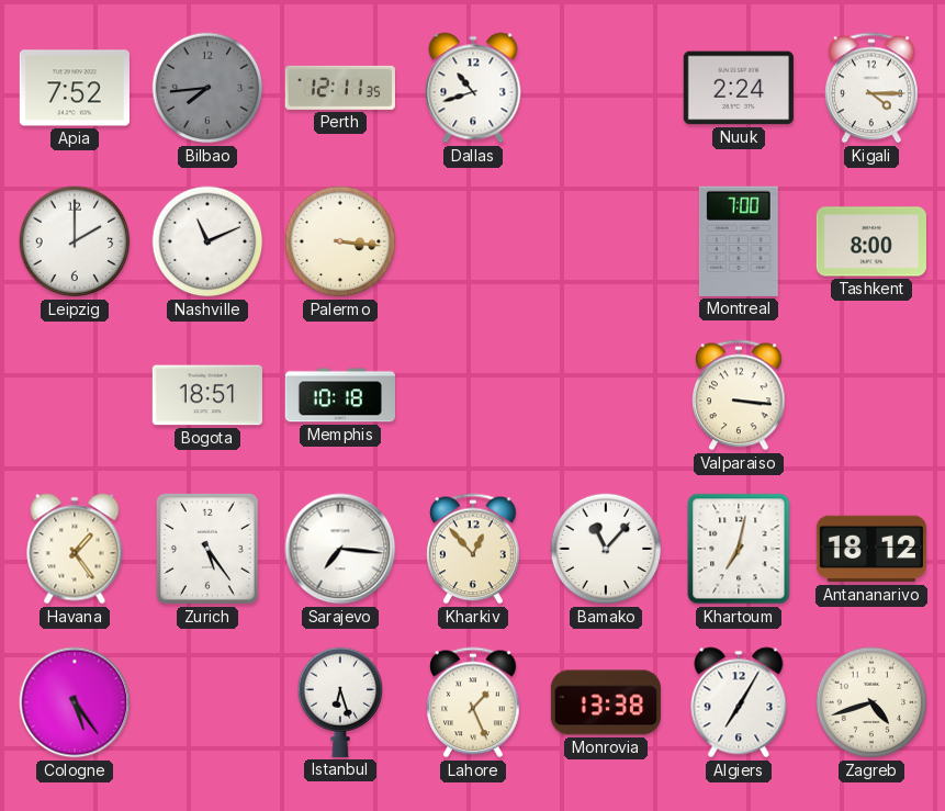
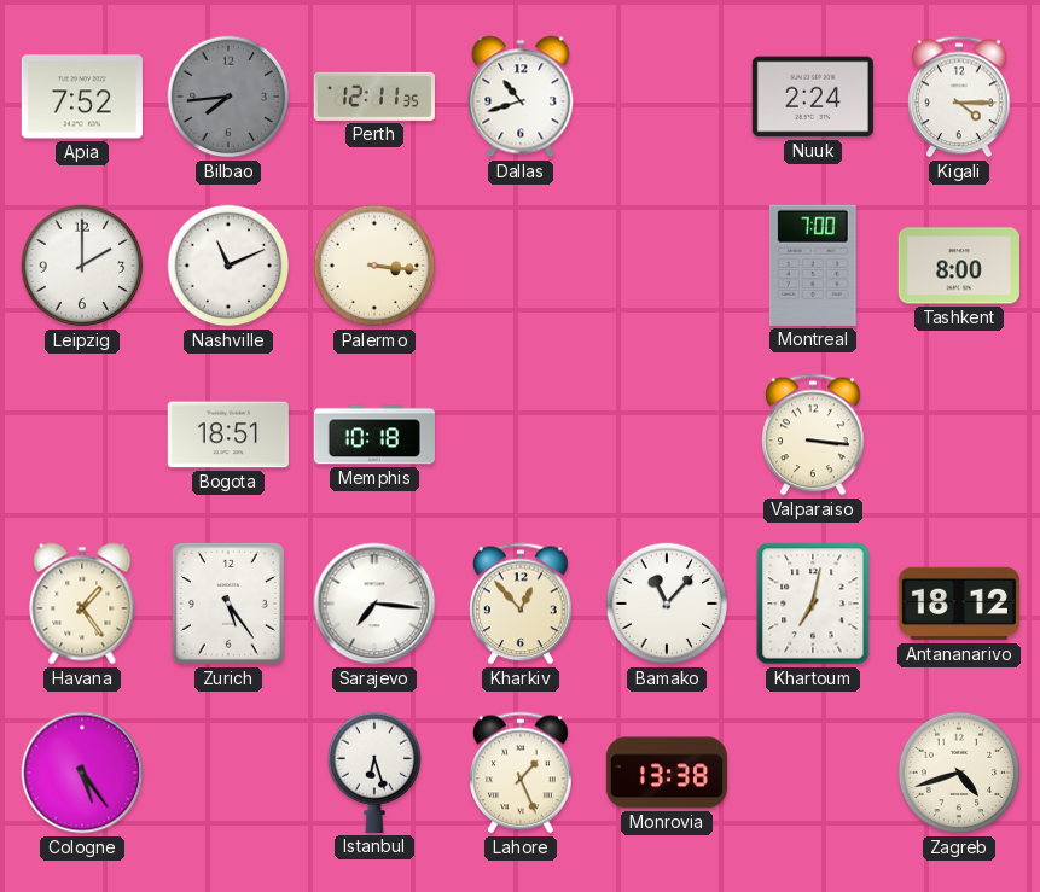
Algiers: 7:05 -> none
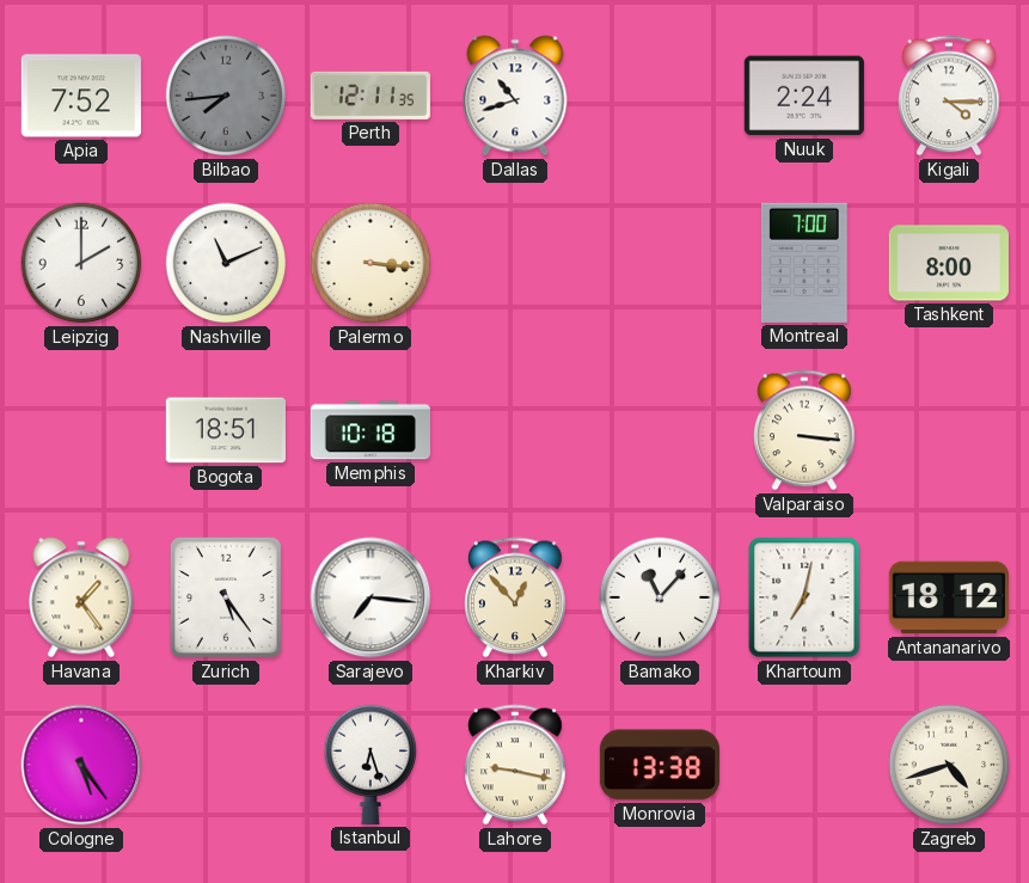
Lahore: 1:26 -> 9:17
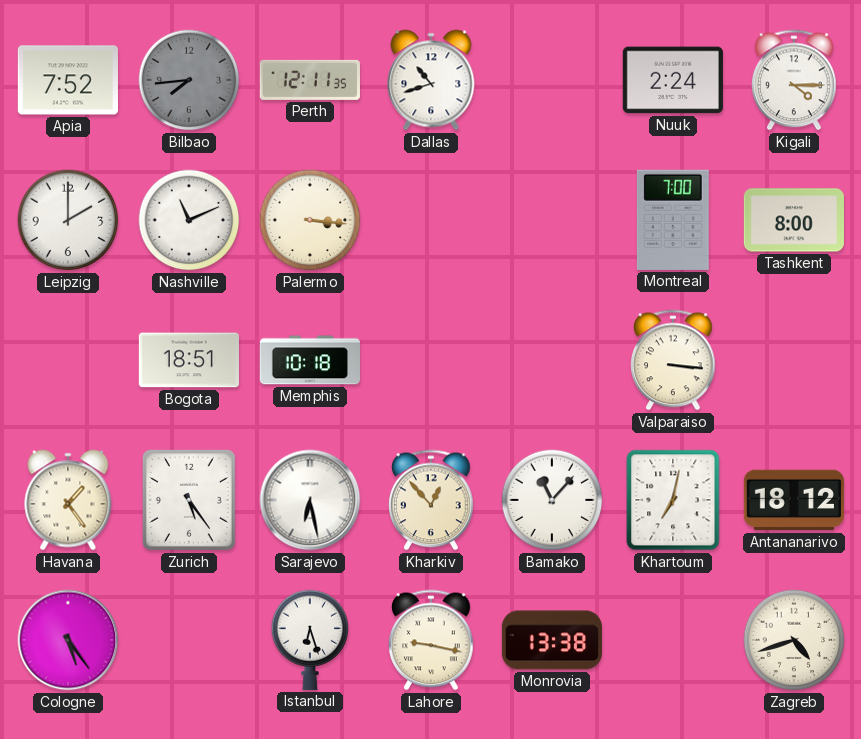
Sarajevo: 7:16 -> 6:28
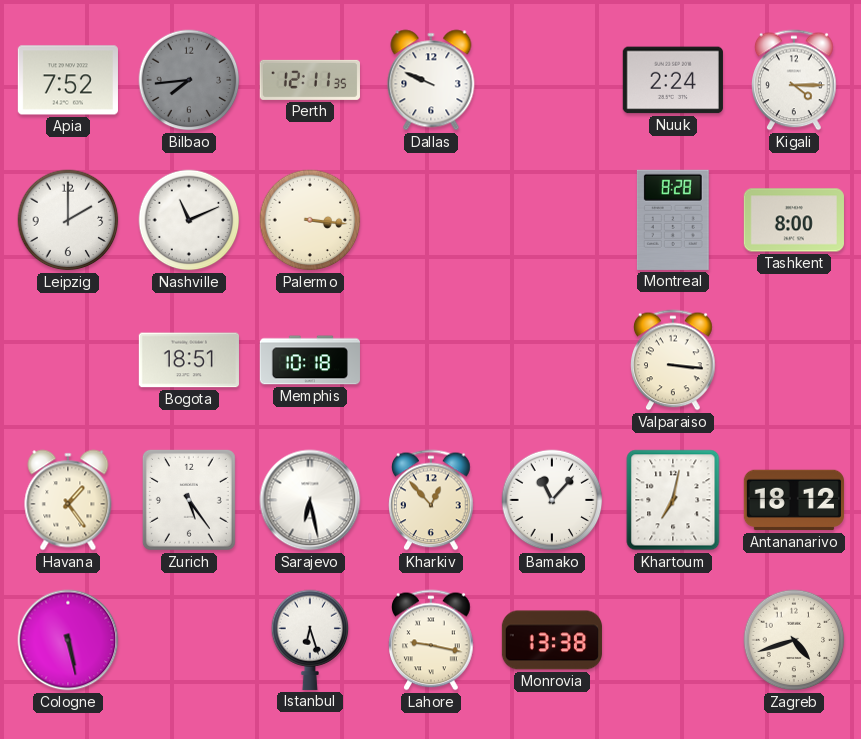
Dallas: 10:42 -> 9:49
Montreal: 7:00 -> 8:28
Cologne: 5:24 -> 5:28
